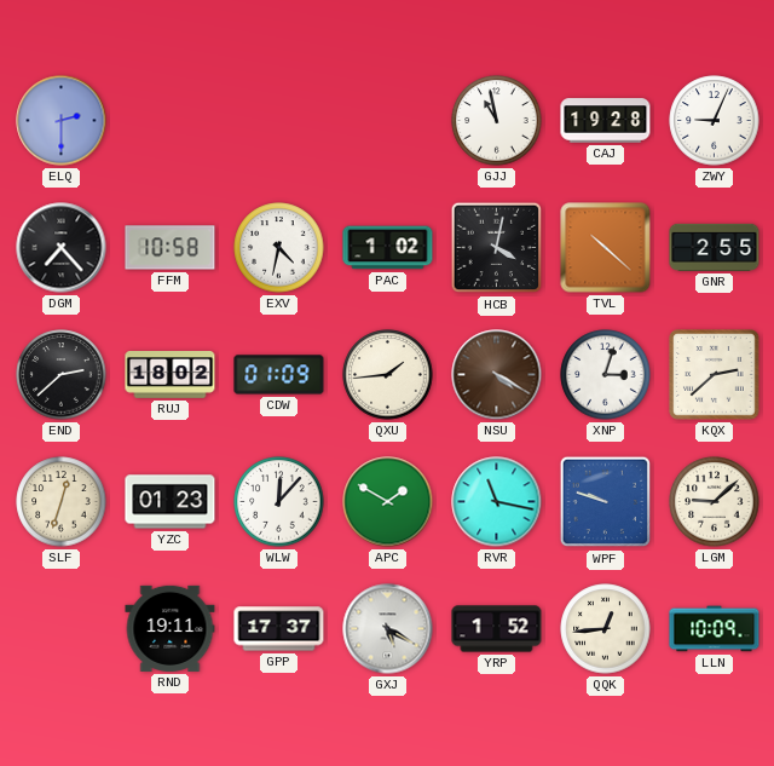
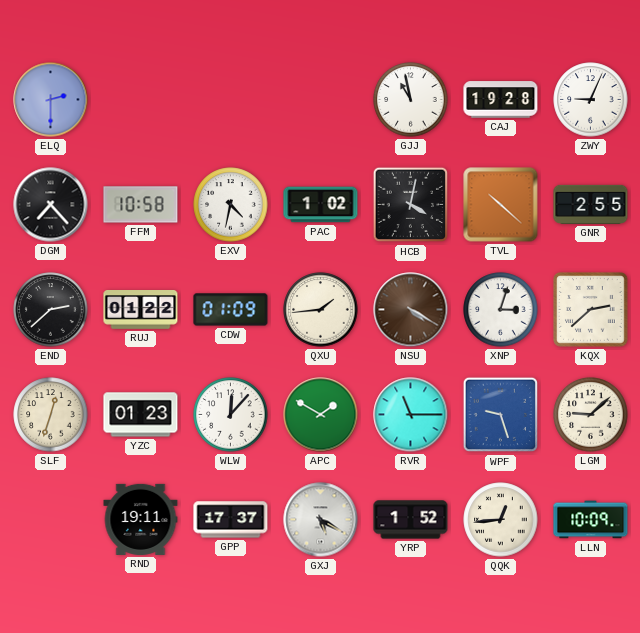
RUJ: 18:02 -> 01:22
RVR: 11:17 -> 11:15
WPF: 9:48 -> 9:27
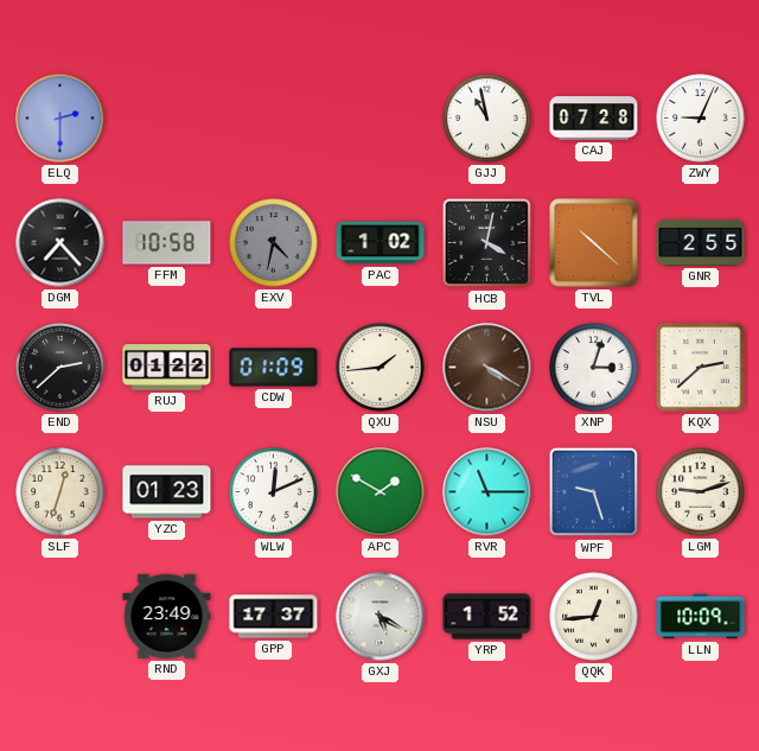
CAJ: 19:28 -> 07:28
EXV dial: white -> grey
WLW: 12:07 -> 12:11
LGM: 9:08 -> 9:12
RND: 19:11 -> 23:49
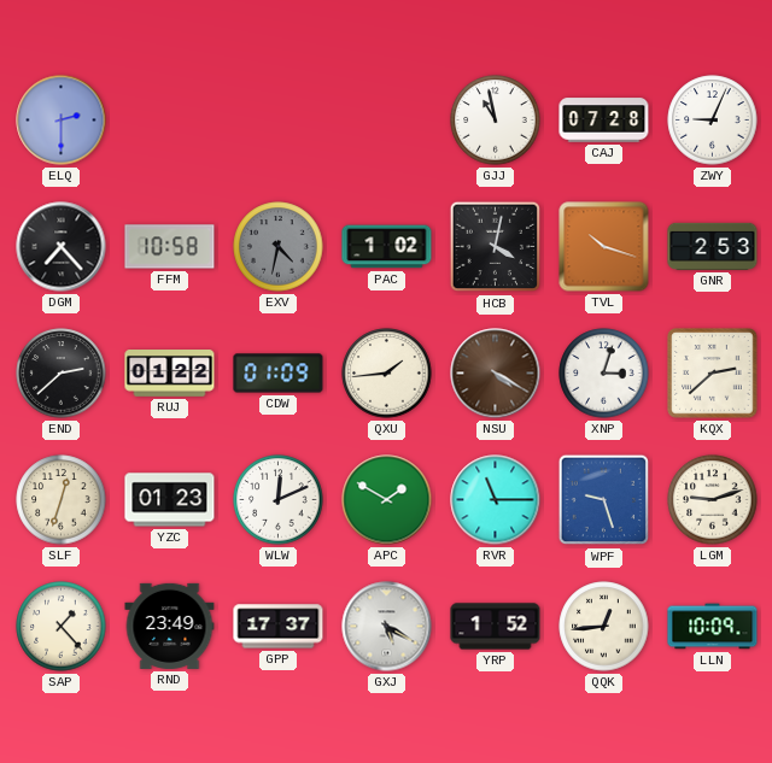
TVL: 10:22 -> 10:18
GNR: 2:55 -> 2:53
SAP: none -> 1:23
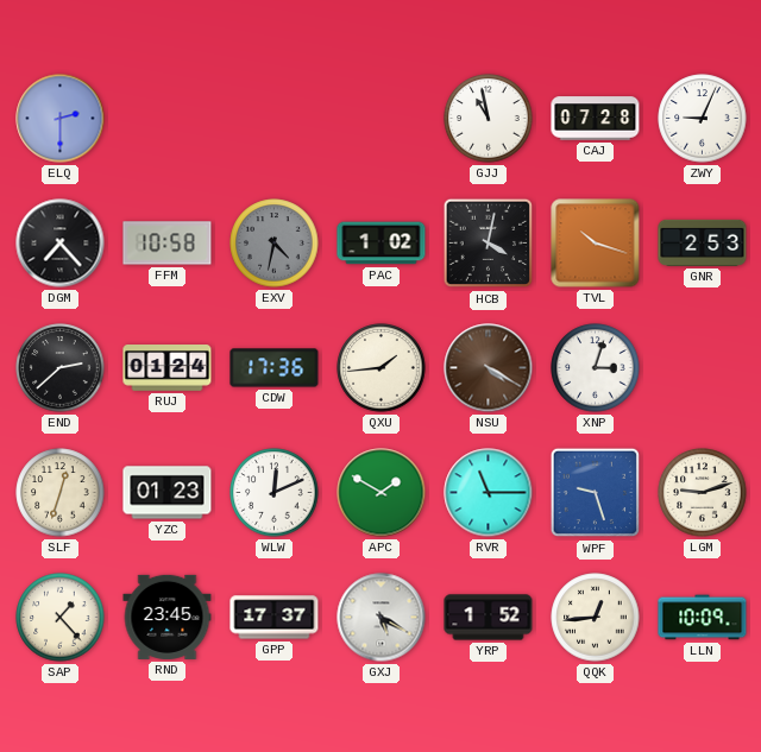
RUJ: 01:22 -> 01:24
CDW: 01:09 -> 17:36
KQX: 2:38 -> none
RND: 23:49 -> 23:45
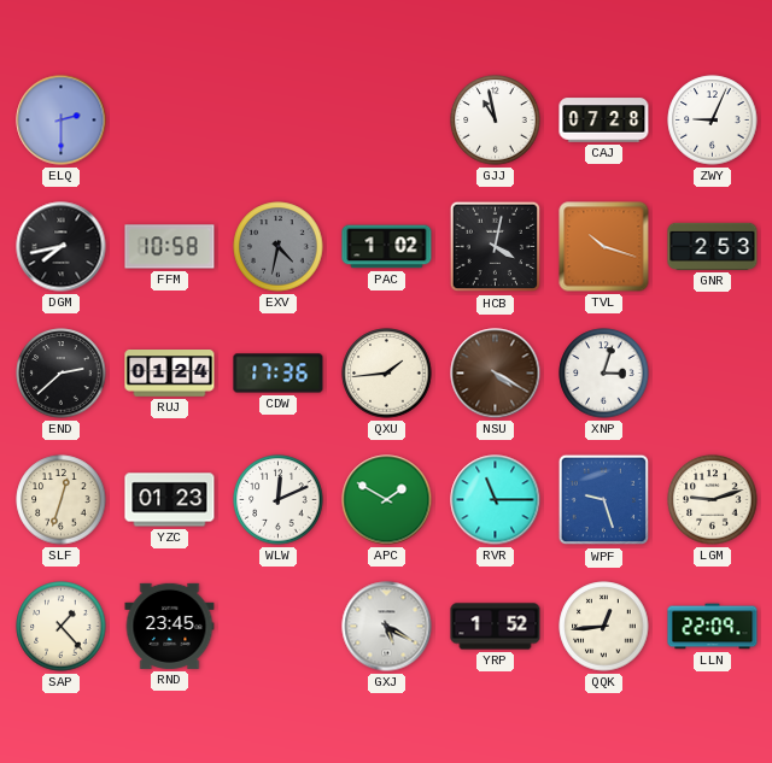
DGM: 7:23 -> 7:43
GPP: 17:37 -> none
LLN: 10:09 -> 22:09
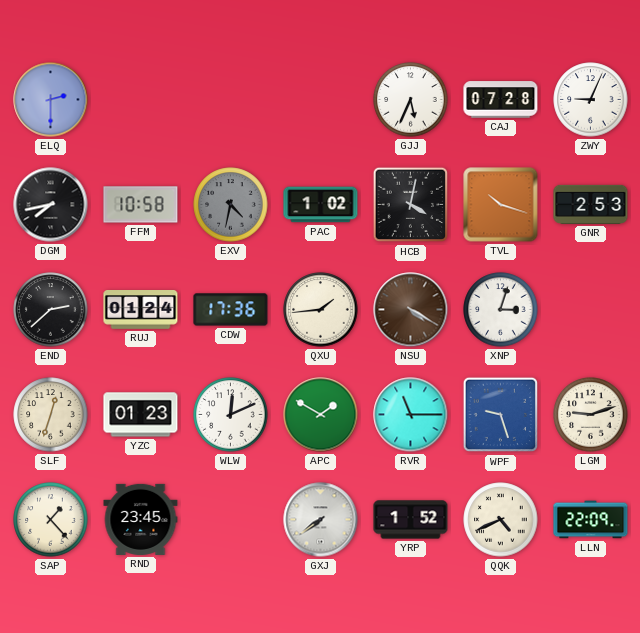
GJJ: 10:58 -> 5:34
GXJ: 5:20 -> 7:39
QQK: 12:44 -> 4:41
